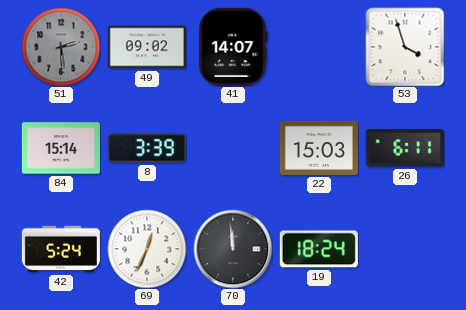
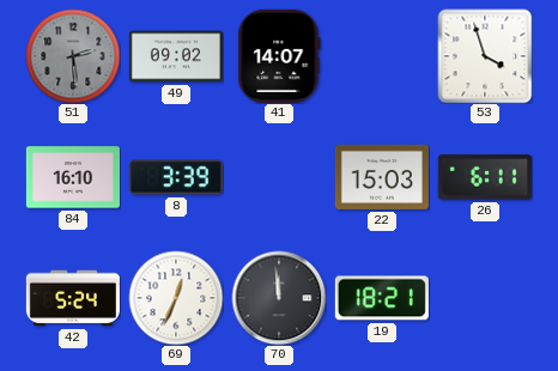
84: 15:14 -> 16:10
19: 18:24 -> 18:21
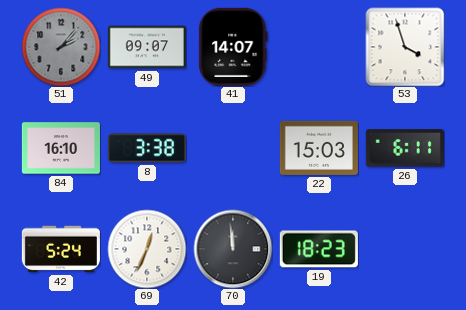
51: 2:29 -> 2:07
49: 09:02 -> 09:07
8: 3:39 -> 3:38
19: 18:21 -> 18:23
